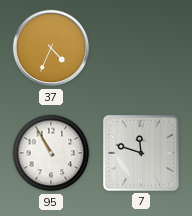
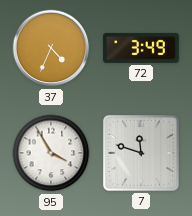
72: none -> 3:49
95: 10:55 -> 3:55
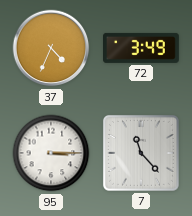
95: 3:55 -> 3:15
7: 11:48 -> 11:23
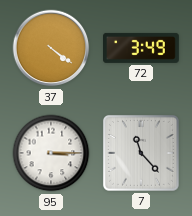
37: 4:34 -> 4:21
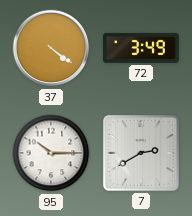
95: 3:15 -> 10:15
7: 11:23 -> 2:40
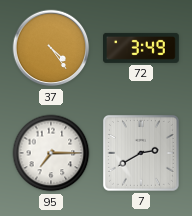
37: 4:21 -> 4:24
95: 10:15 -> 7:15
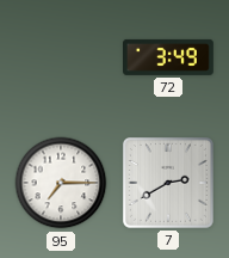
37: 4:24 -> none
